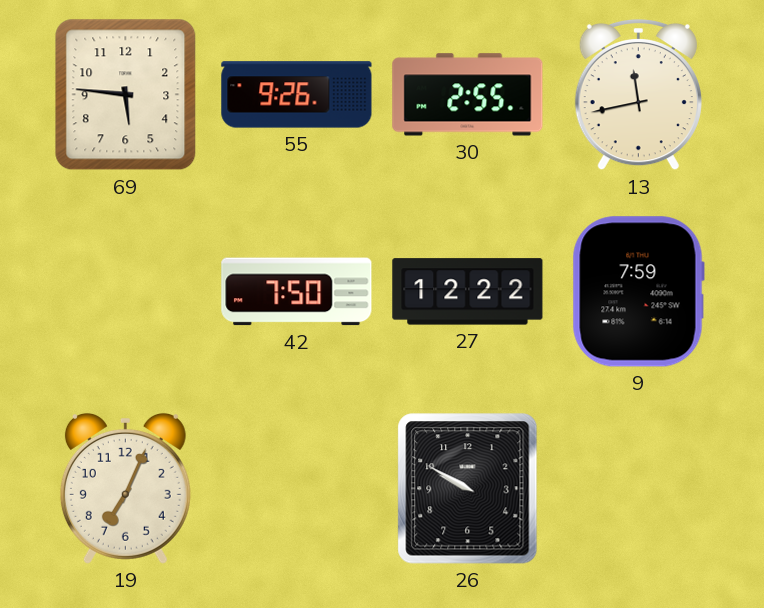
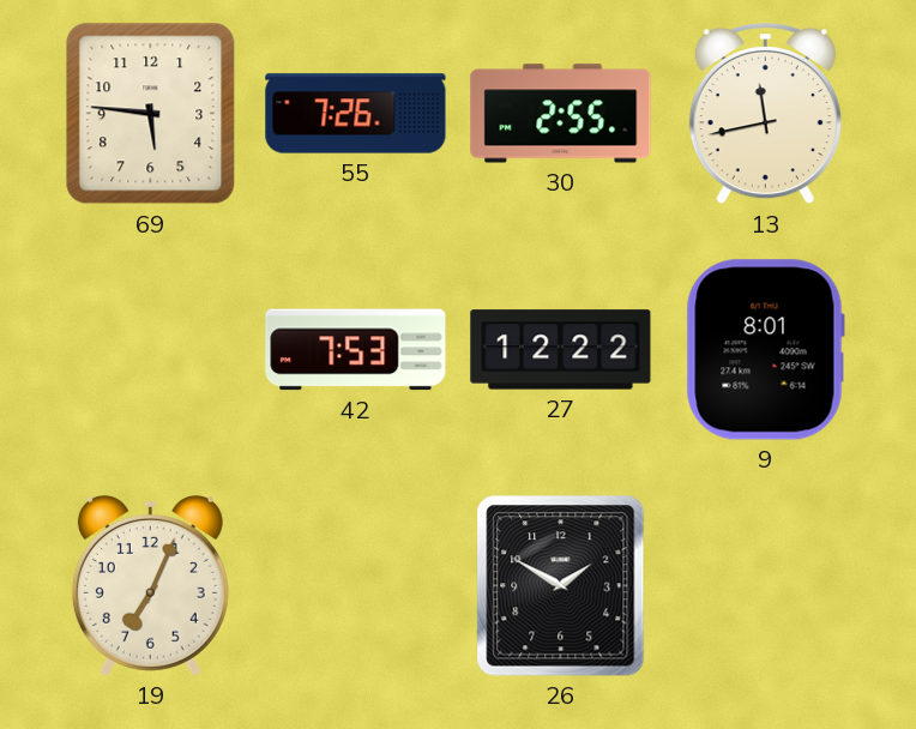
55: 9:26 -> 7:26
42: 7:50 -> 7:53
9: 7:59 -> 8:01
26: 9:50 -> 1:50
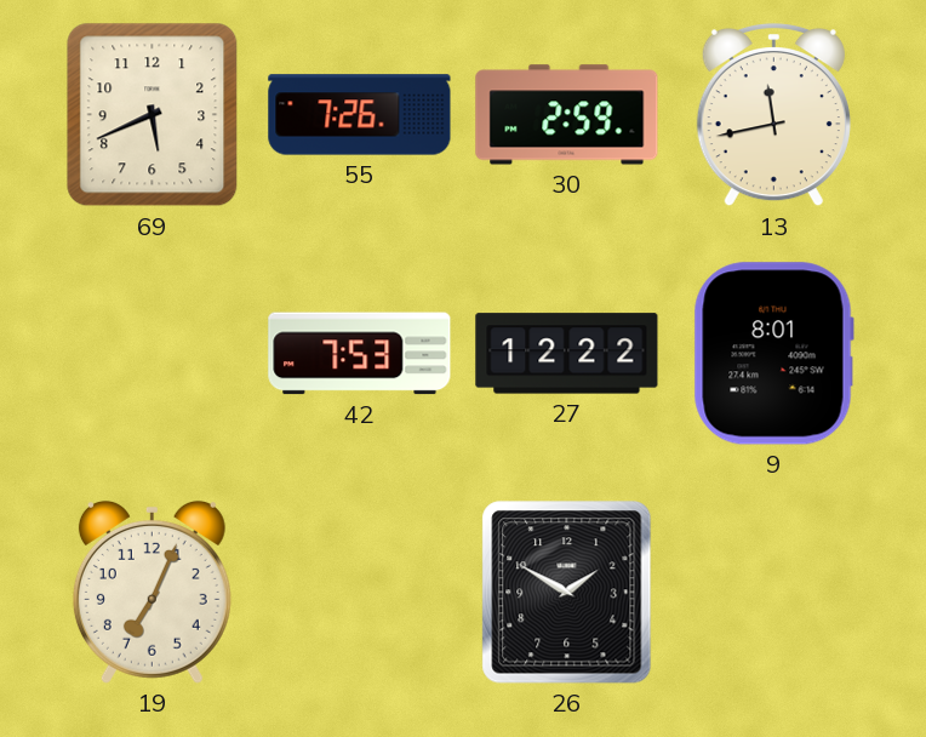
69: 5:46 -> 5:41
30: 2:55 -> 2:59
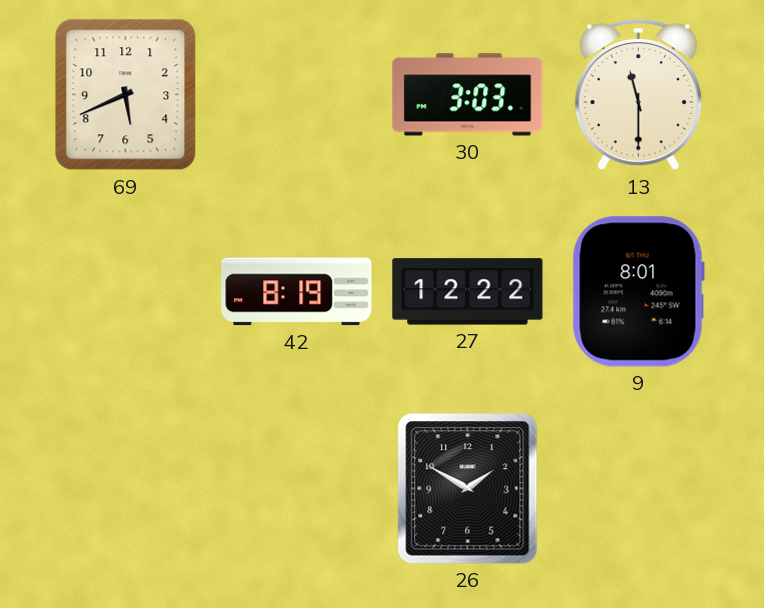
55: 7:26 -> none
30: 2:59 -> 3:03
13: 11:43 -> 11:30
42: 7:53 -> 8:19
19: 7:04 -> none
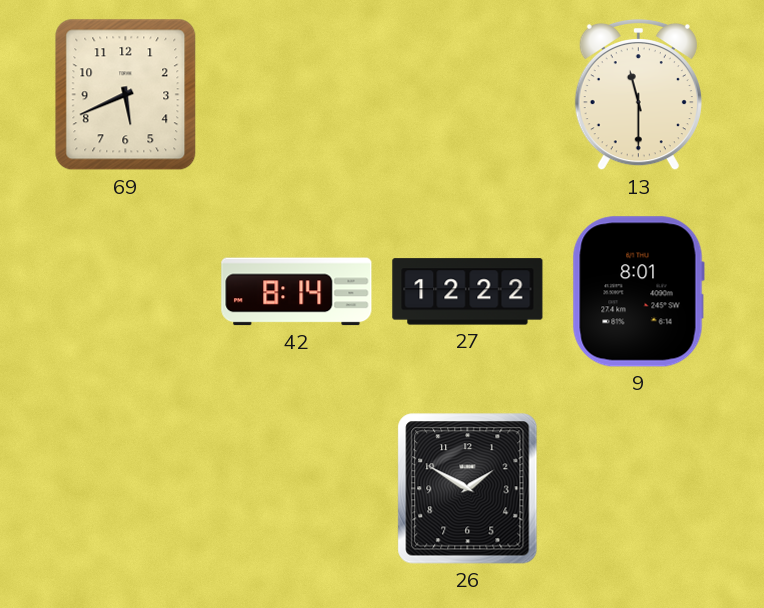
30: 3:03 -> none
42: 8:19 -> 8:14
